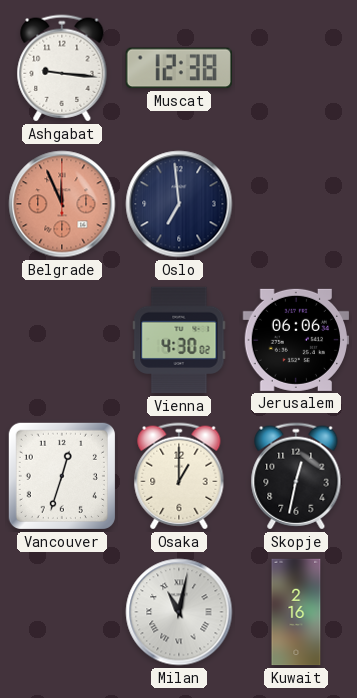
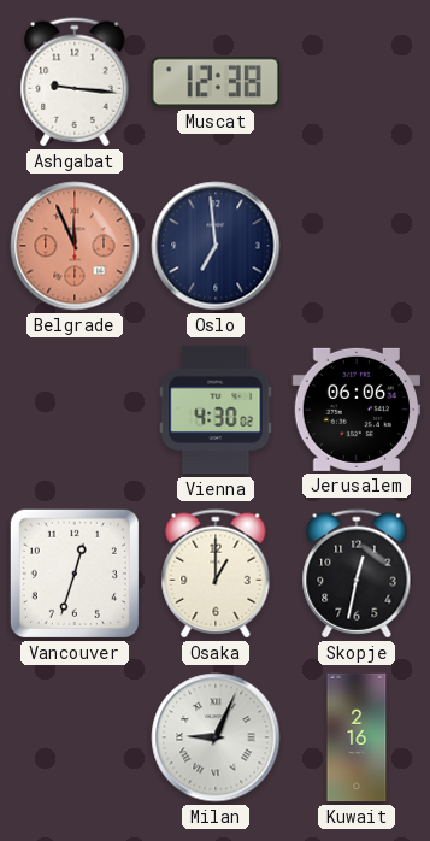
Milan: 11:02 -> 9:04
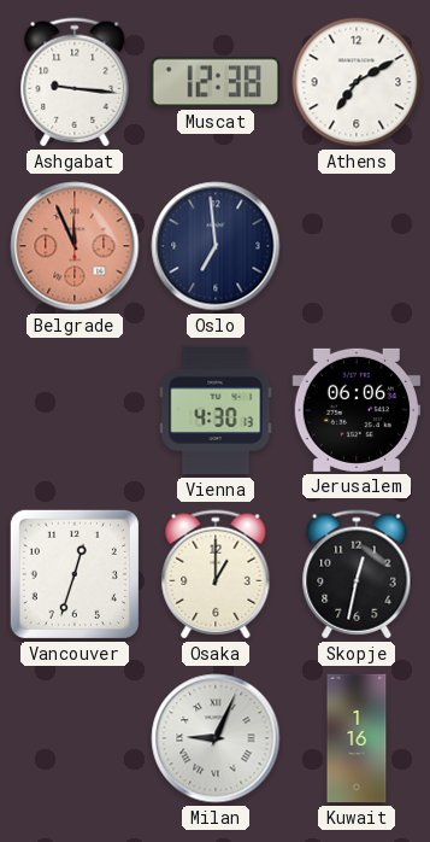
Athens: none -> 7:10
Vienna: 4:30:02 -> 4:30:13
Kuwait: 2:16 -> 1:16
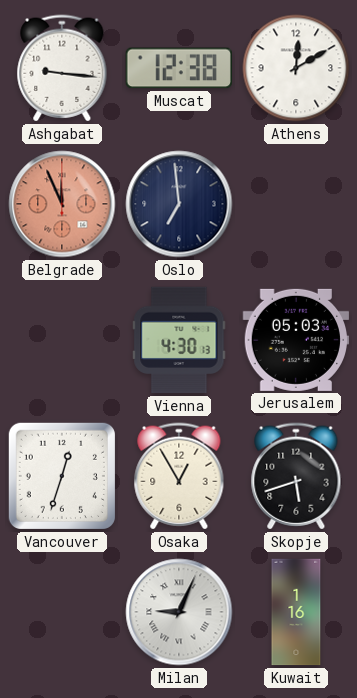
Athens: 7:10 -> 12:10
Jerusalem: 06:06 -> 05:03
Osaka: 1:00 -> 12:55
Skopje: 12:32 -> 5:42
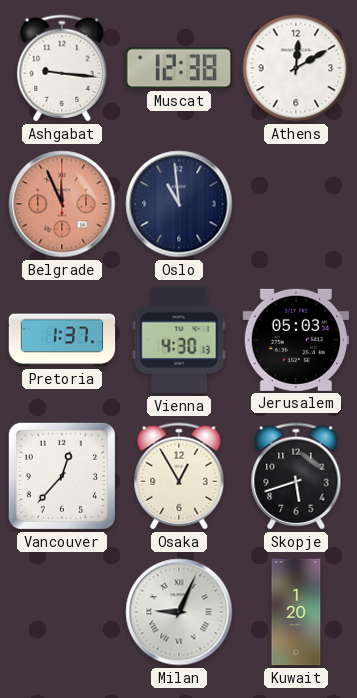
Oslo: 6:59 -> 10:59
Pretoria: none -> 1:37
Vancouver: 12:33 -> 12:37
Kuwait: 1:16 -> 1:20
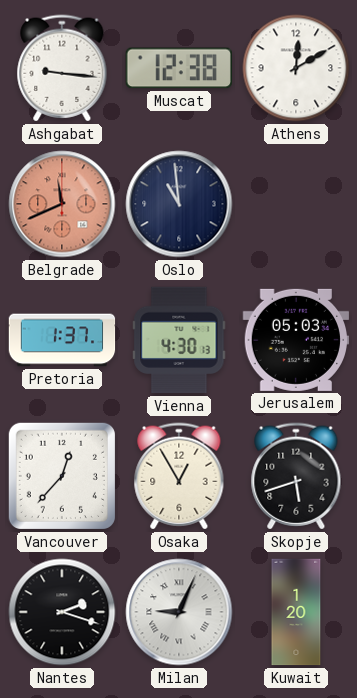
Belgrade: 11:56 -> 11:41
Nantes: none -> 2:18
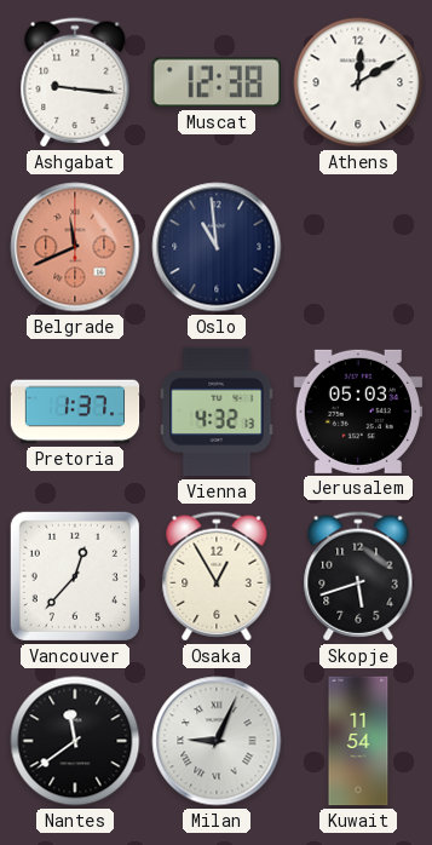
Vienna: 4:30 -> 4:32
Nantes: 2:18 -> 11:39
Kuwait: 1:20 -> 11:54
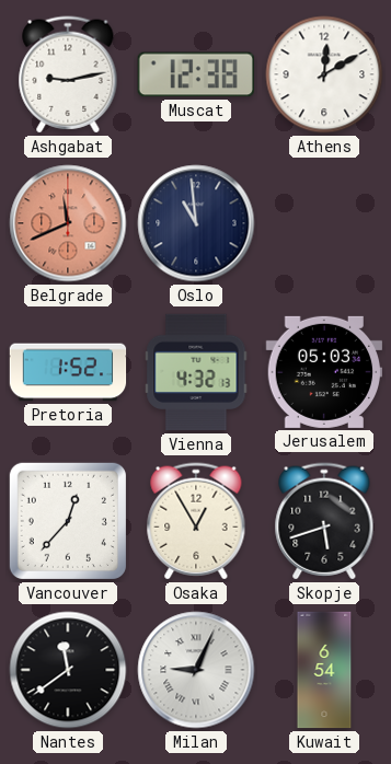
Ashgabat: 9:16 -> 9:13
Pretoria: 1:37 -> 1:52
Kuwait: 11:54 -> 6:54
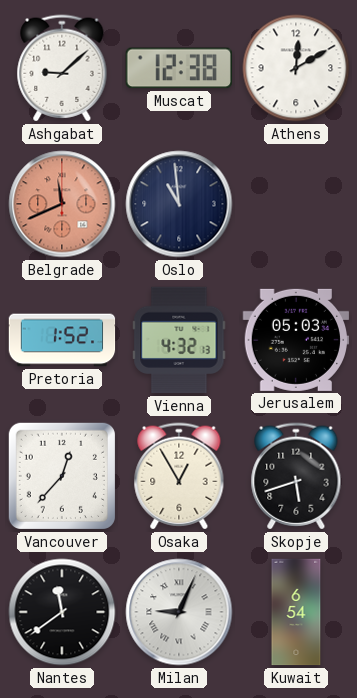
Ashgabat: 9:13 -> 9:08
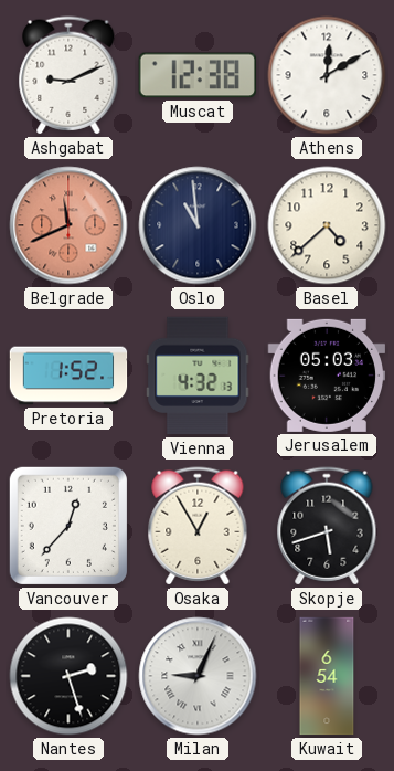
Ashgabat: 9:08 -> 9:11
Basel: none -> 4:38
Nantes: 11:39 -> 2:27
